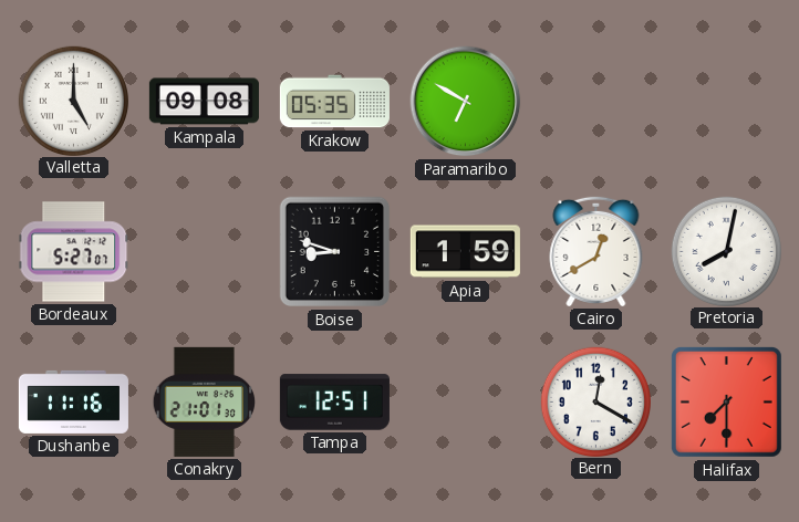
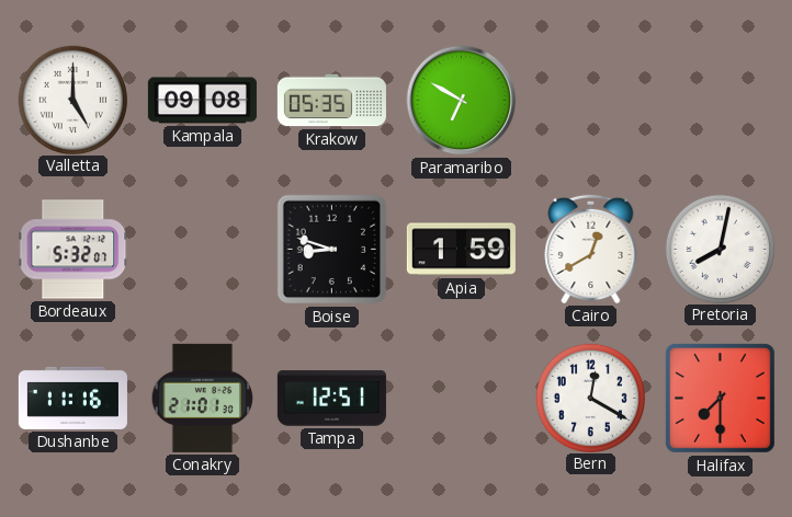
Bordeaux: 5:27 -> 5:32
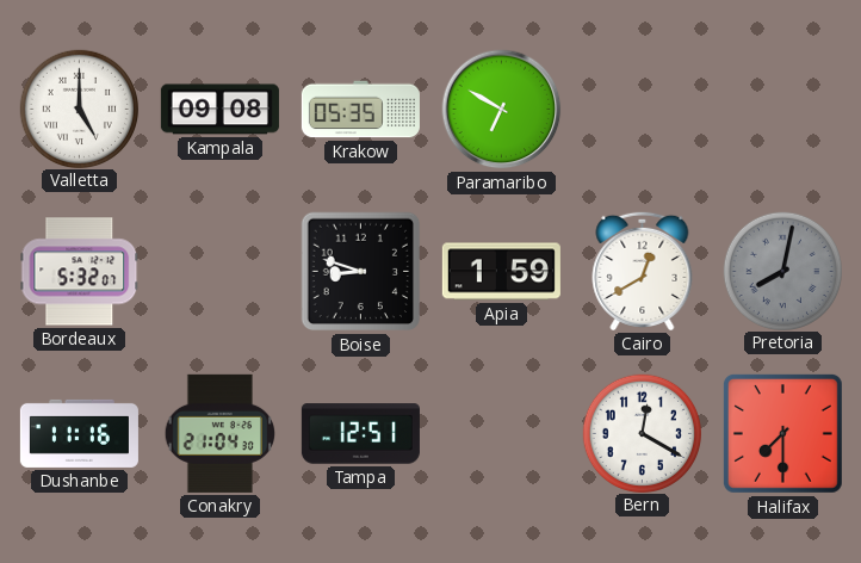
Pretoria dial: white -> grey
Conakry: 21:01 -> 21:04
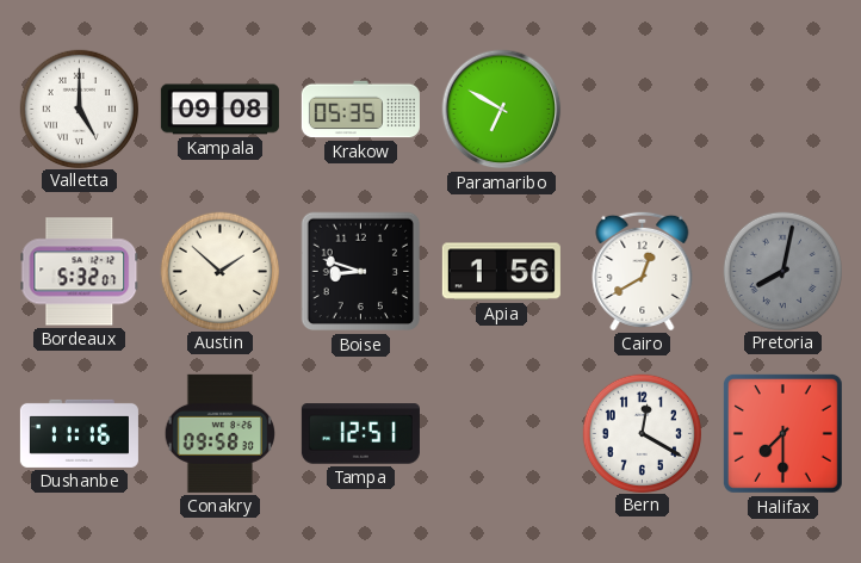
Austin: none -> 1:52
Apia: 1:59 -> 1:56
Conakry: 21:04 -> 09:58
